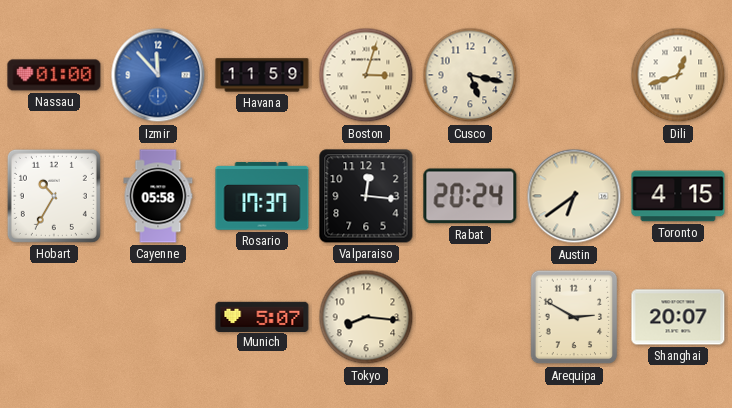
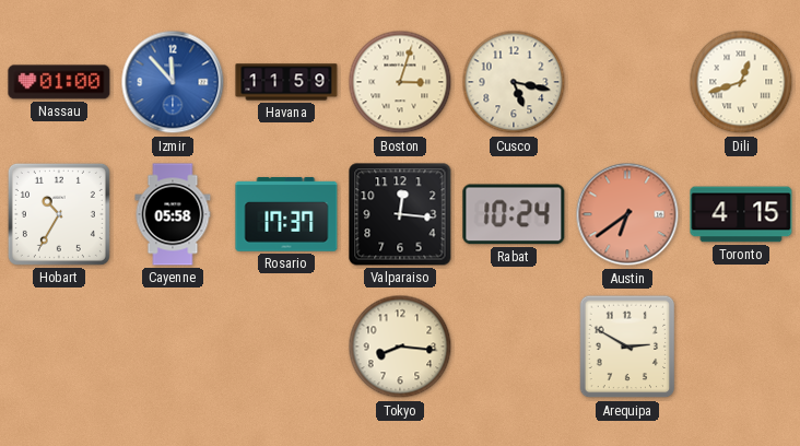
Rabat: 20:24 -> 10:24
Austin dial: cream -> salmon
Munich: 5:07 -> none
Shanghai: 20:07 -> none
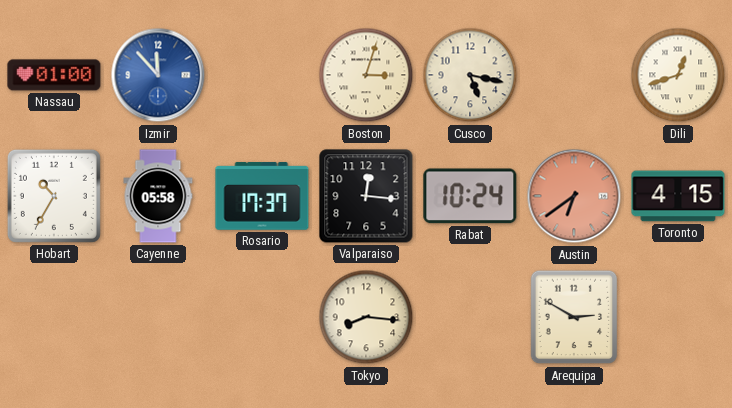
Havana: 11:59 -> none
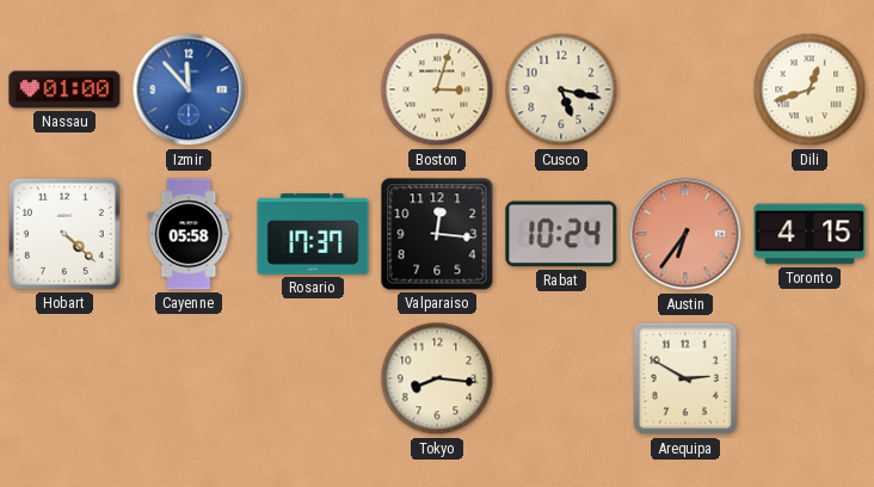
Hobart: 10:35 -> 4:22
Austin: 6:39 -> 6:36
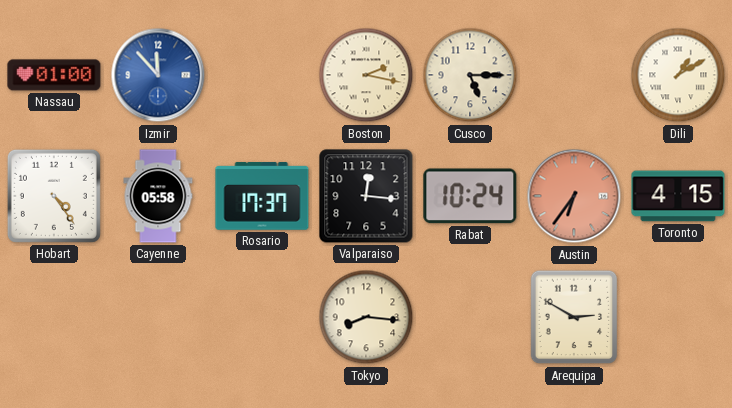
Boston: 3:03 -> 2:17
Cusco: 5:17 -> 5:15
Dili: 12:42 -> 1:10
Hobart: 4:22 -> 4:24
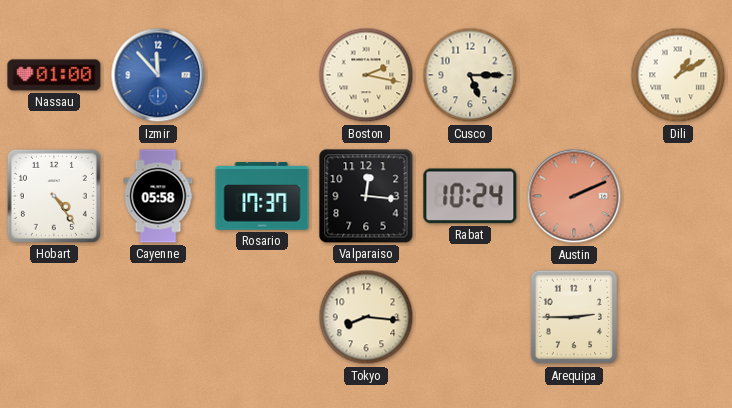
Austin: 6:36 -> 2:11
Toronto: 4:15 -> none
Arequipa: 2:50 -> 2:45
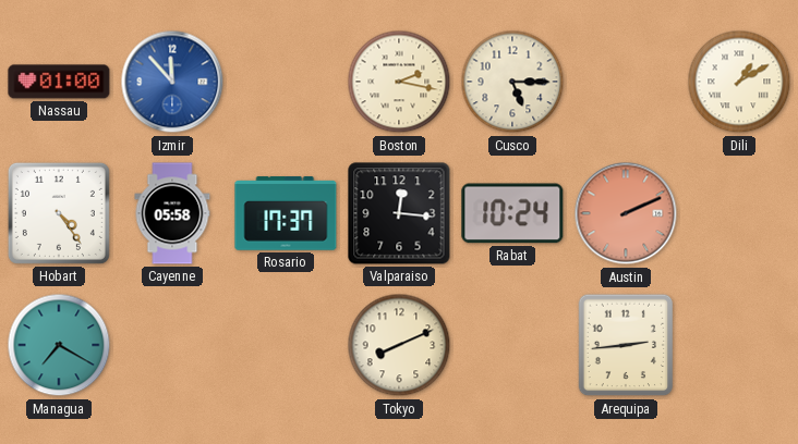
Managua: none -> 7:20
Tokyo: 8:16 -> 8:11
Arequipa: 2:45 -> 2:44
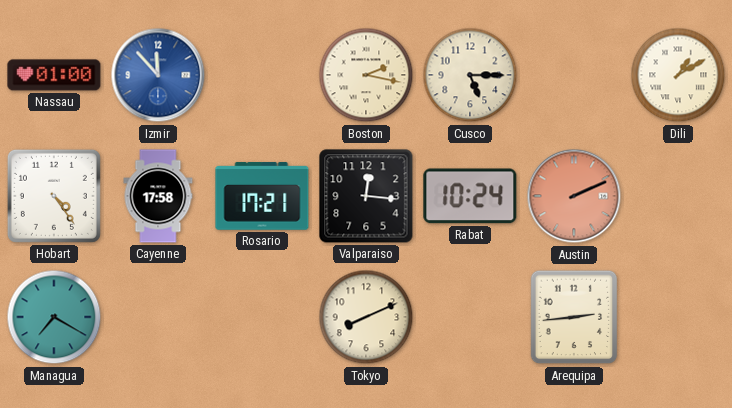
Cayenne: 05:58 -> 17:58
Rosario: 17:37 -> 17:21
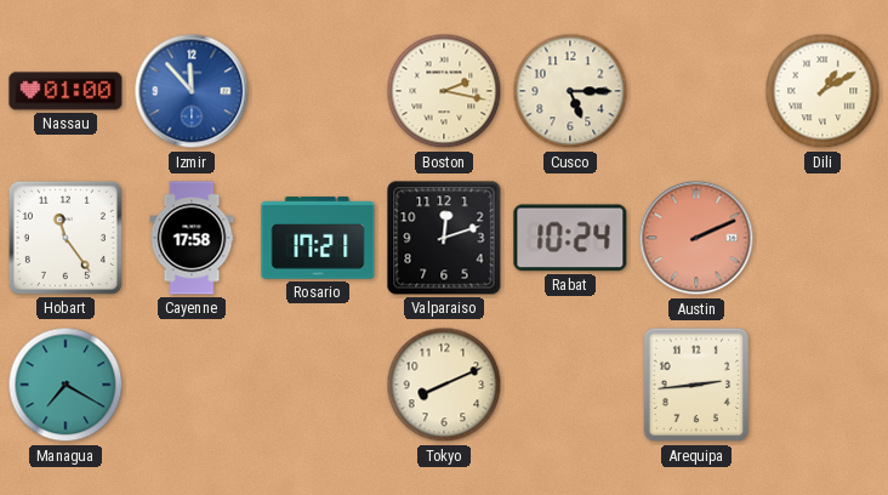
Hobart: 4:24 -> 11:24
Valparaiso: 12:16 -> 12:12
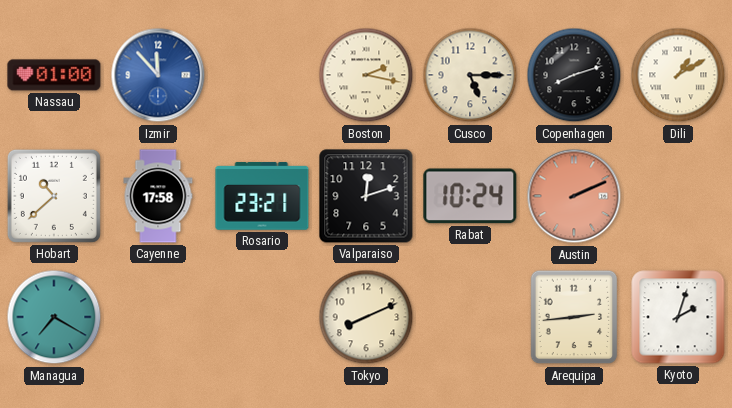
Copenhagen: none -> 8:12
Hobart: 11:24 -> 10:38
Rosario: 17:21 -> 23:21
Kyoto: none -> 2:03
